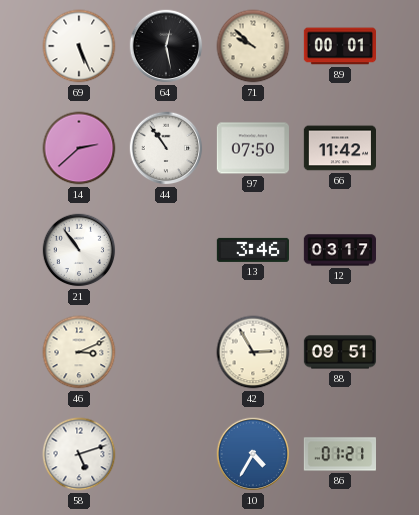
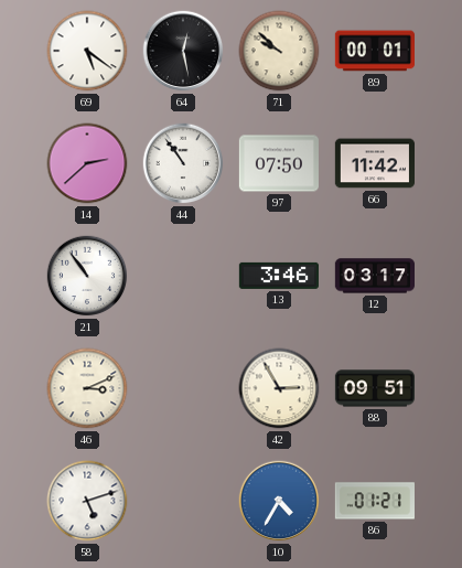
69: 5:26 -> 5:21
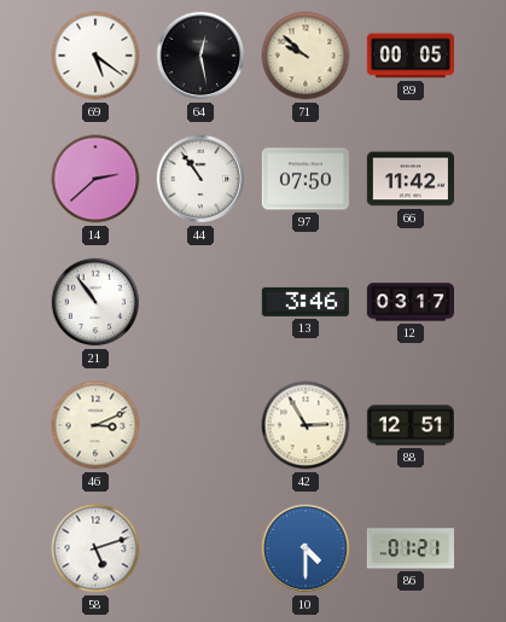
89: 00:01 -> 00:05
88: 09:51 -> 12:51
10: 4:35 -> 4:30
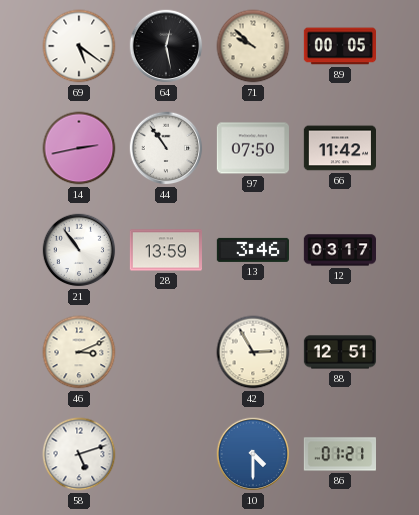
14: 2:38 -> 2:43
28: none -> 13:59
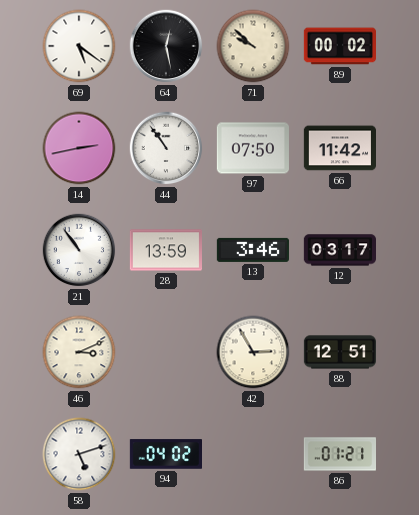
89: 00:05 -> 00:02
94: none -> 04:02
10: 4:30 -> none
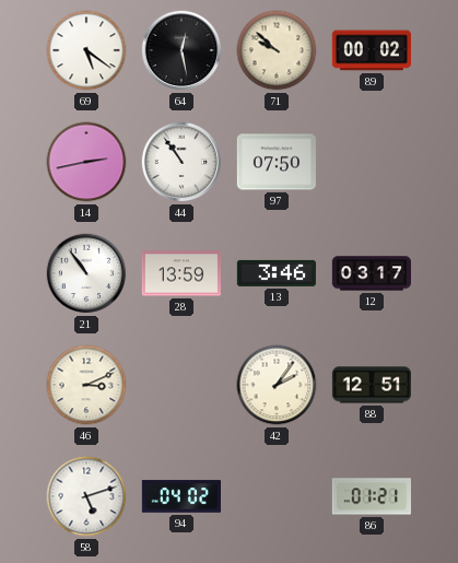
66: 11:42 -> none
42: 2:55 -> 2:06
